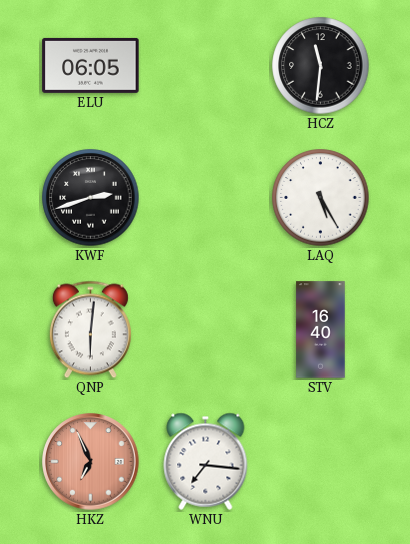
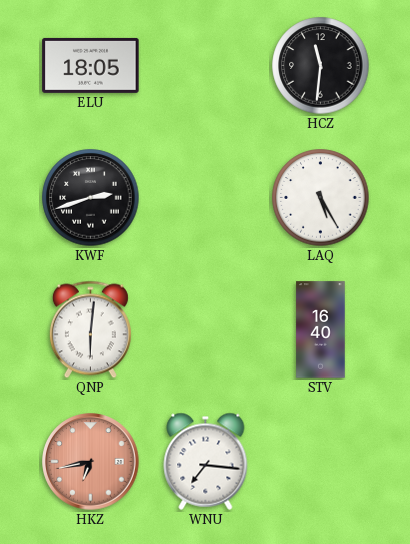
ELU: 06:05 -> 18:05
HKZ: 6:56 -> 6:43
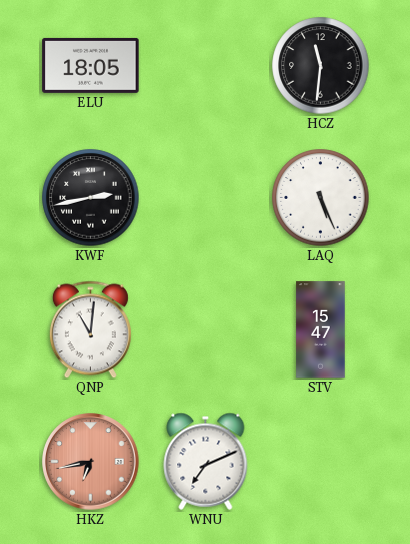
KWF: 2:42 -> 2:43
LAQ: 5:25 -> 5:26
QNP: 6:01 -> 11:01
STV: 16:40 -> 15:47
WNU: 7:16 -> 7:11
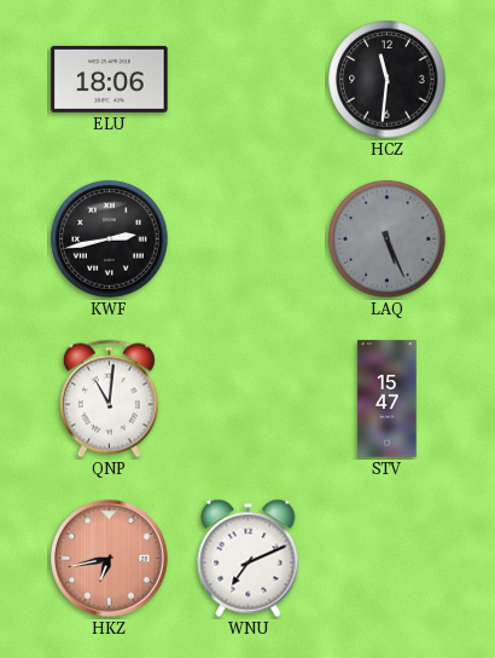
ELU: 18:05 -> 18:06
LAQ dial: white -> grey
